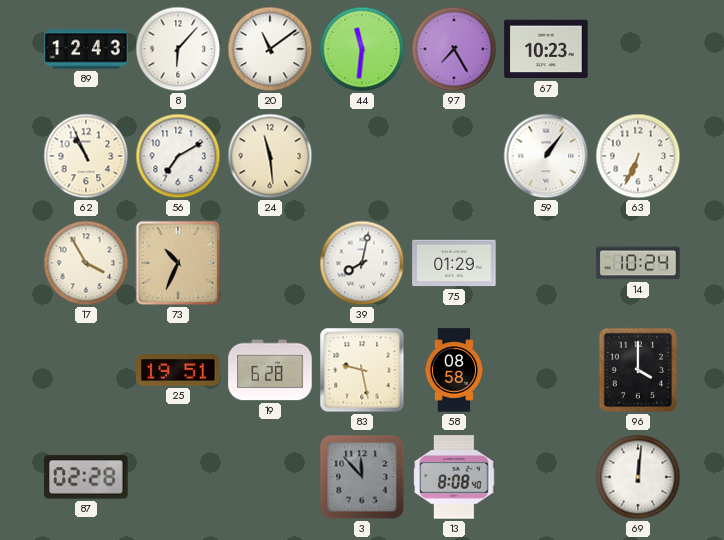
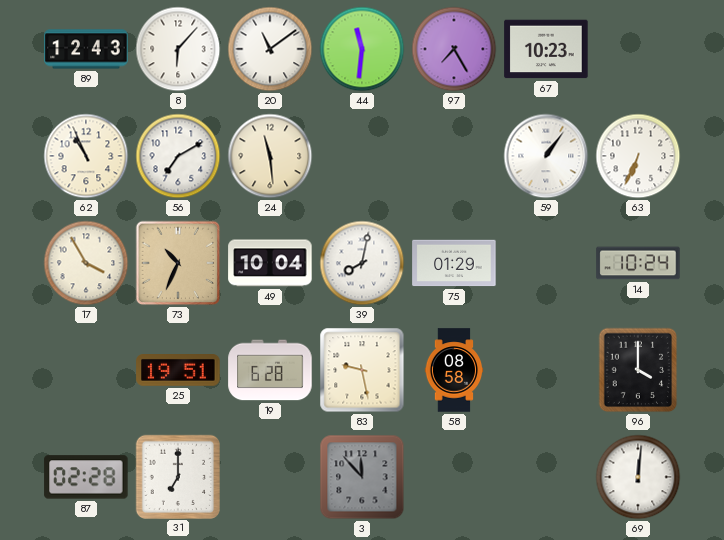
49: none -> 10:04
31: none -> 7:00
13: 8:08 -> none
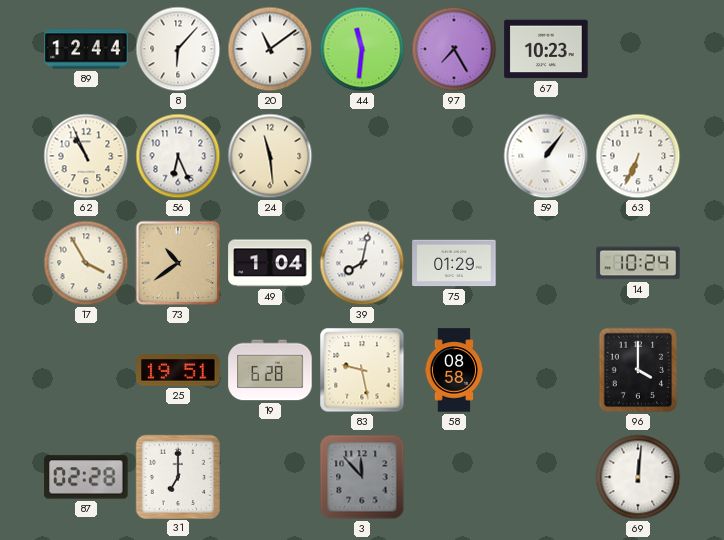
89: 12:43 -> 12:44
56: 7:10 -> 6:26
73: 10:34 -> 10:39
49: 10:04 -> 1:04
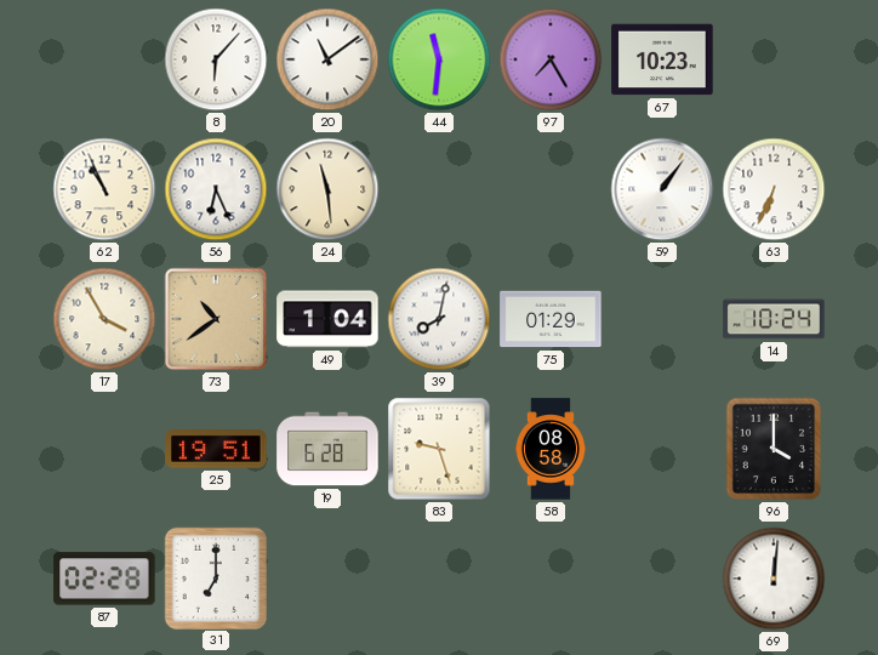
89: 12:44 -> none
83: 9:28 -> 9:27
3: 11:53 -> none
